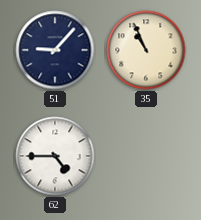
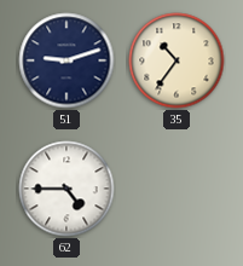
51: 9:07 -> 9:12
35: 10:56 -> 10:36
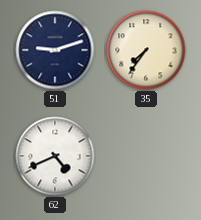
35: 10:36 -> 7:36
62: 4:45 -> 4:41
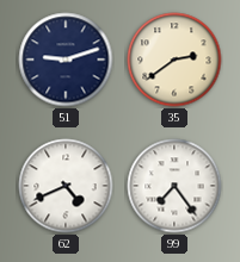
35: 7:36 -> 2:39
99: none -> 7:24
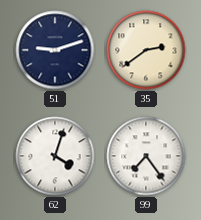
62: 4:41 -> 4:03
